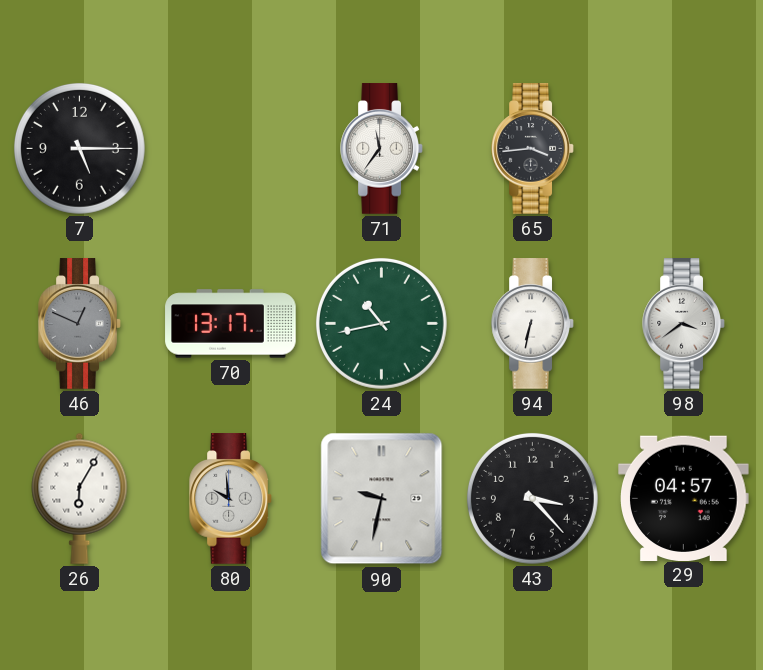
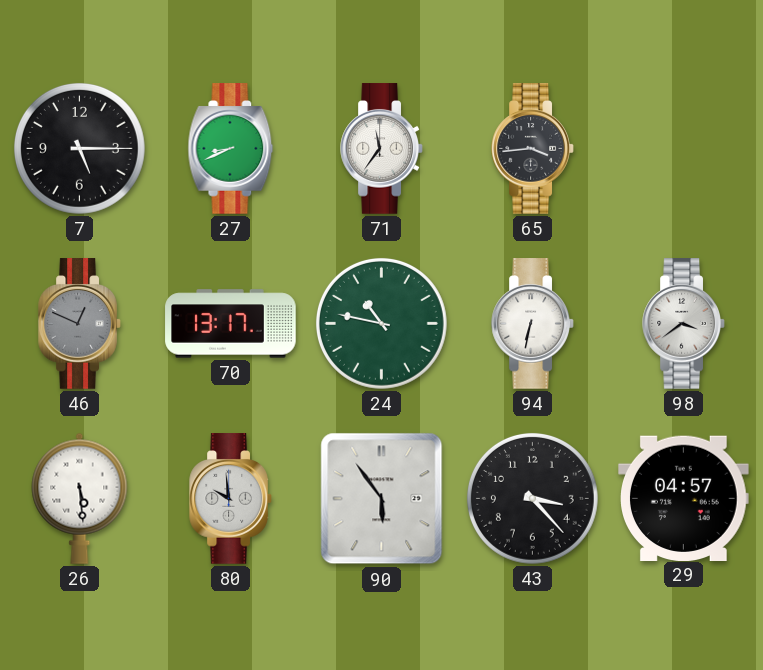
27: none -> 8:41
24: 10:43 -> 10:47
26: 6:05 -> 5:29
90: 9:32 -> 5:54
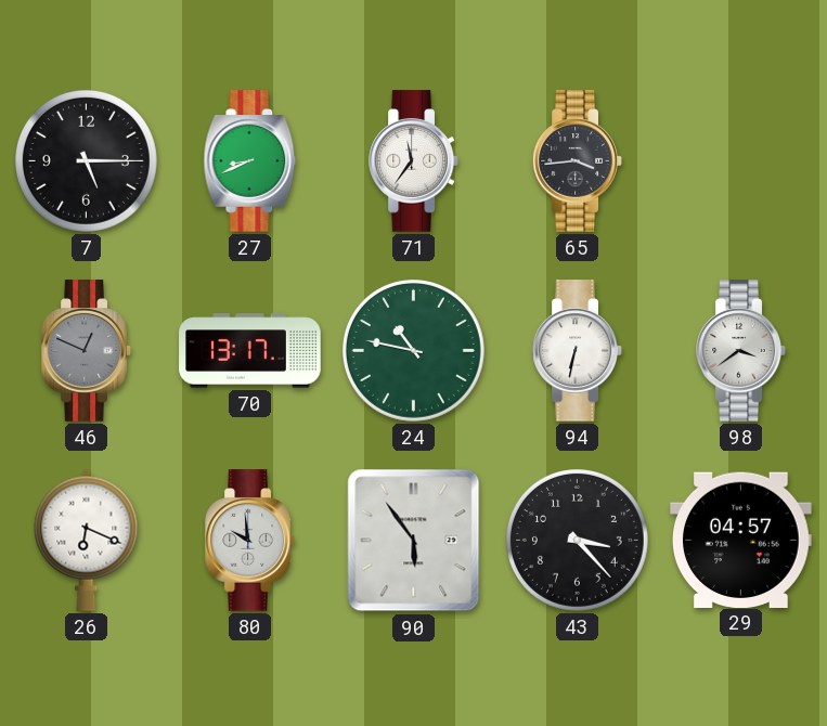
26: 5:29 -> 6:19
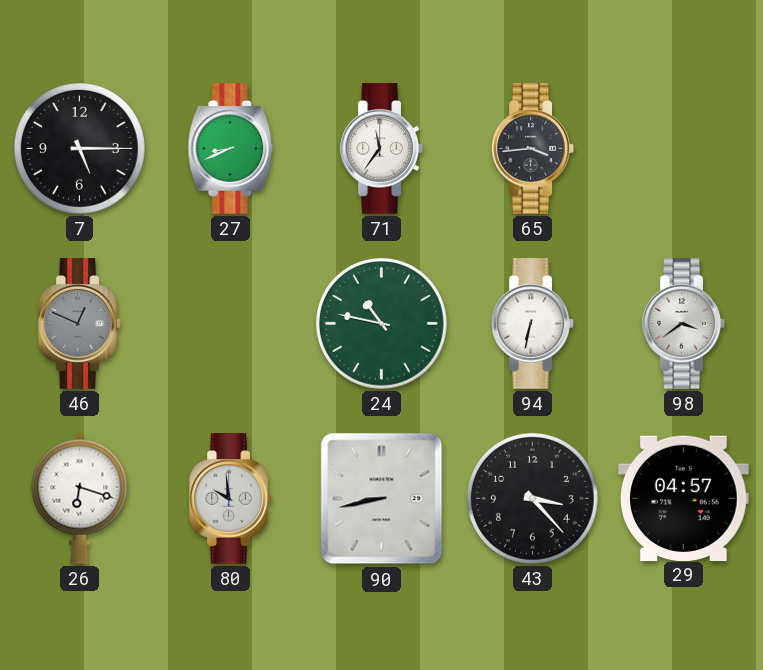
70: 13:17 -> none
26: 6:19 -> 6:18
90: 5:54 -> 8:43
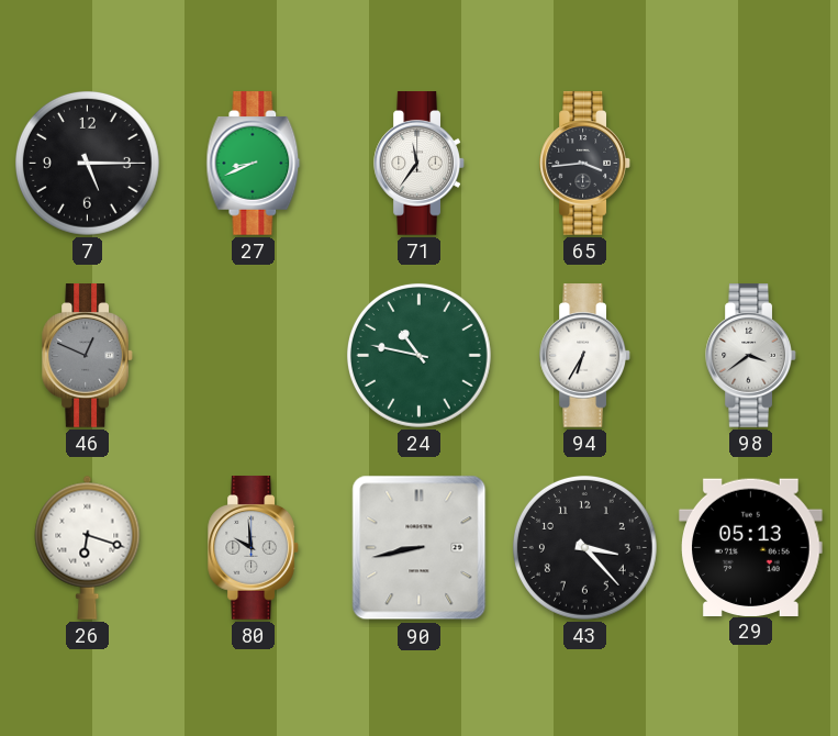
94: 6:32 -> 6:35
29: 04:57 -> 05:13
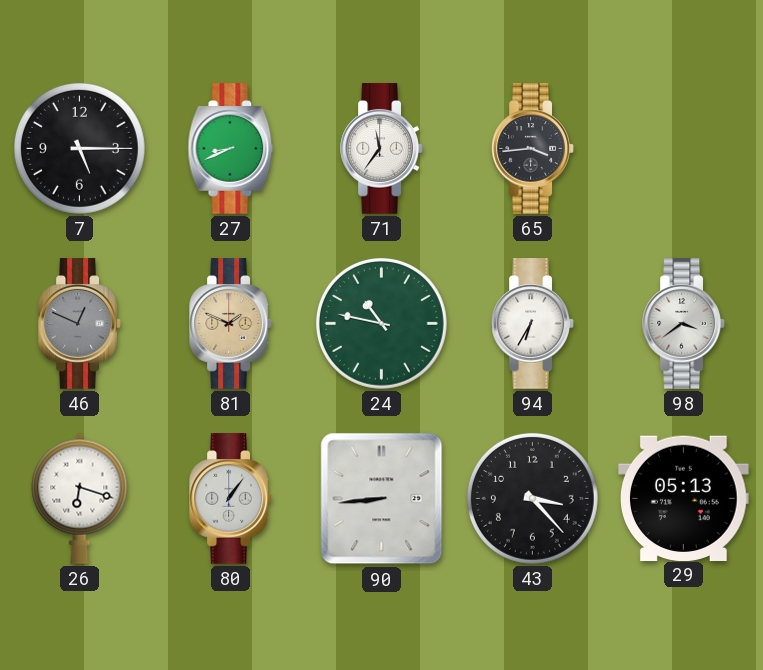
81: none -> 1:49
80: 9:59 -> 1:06
90: 8:43 -> 8:44
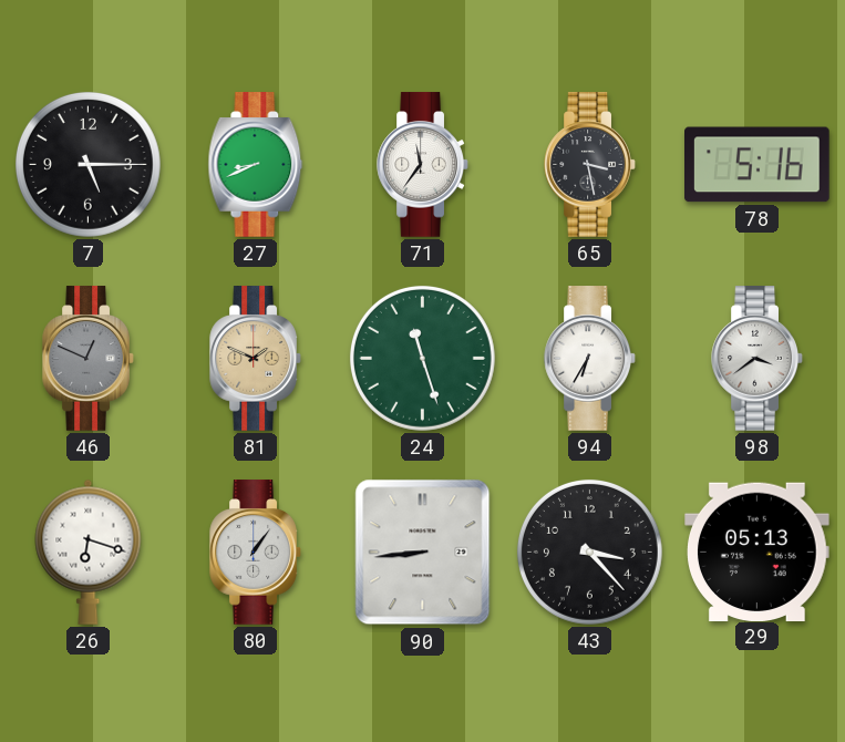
65: 3:44 -> 3:28
78: none -> 5:16
24: 10:47 -> 11:27
